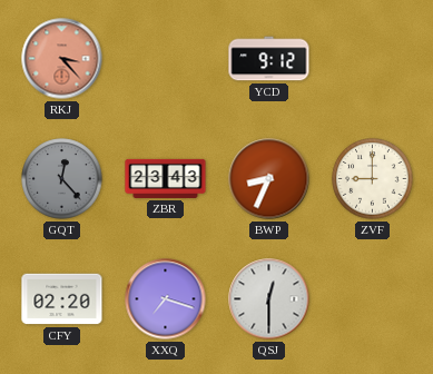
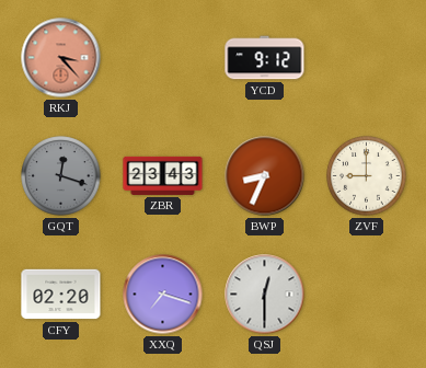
GQT: 12:23 -> 12:18
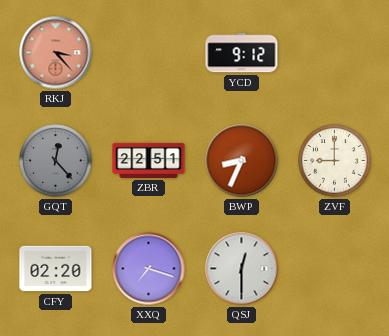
GQT: 12:18 -> 12:23
ZBR: 23:43 -> 22:51
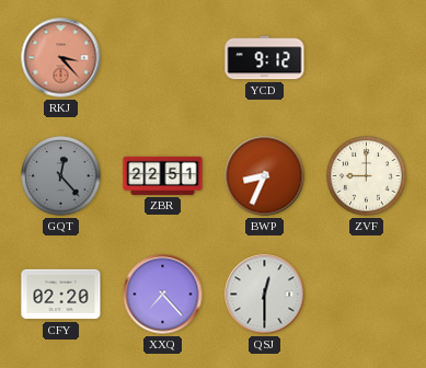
XXQ: 7:18 -> 7:23
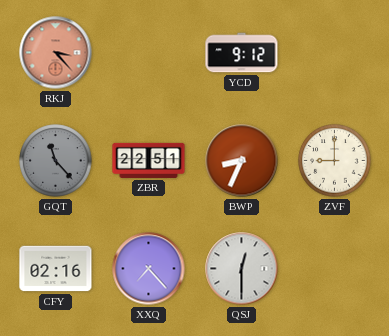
GQT: 12:23 -> 11:23
CFY: 02:20 -> 02:16
